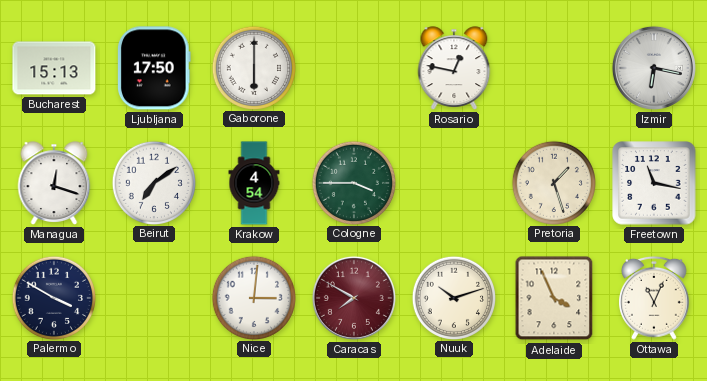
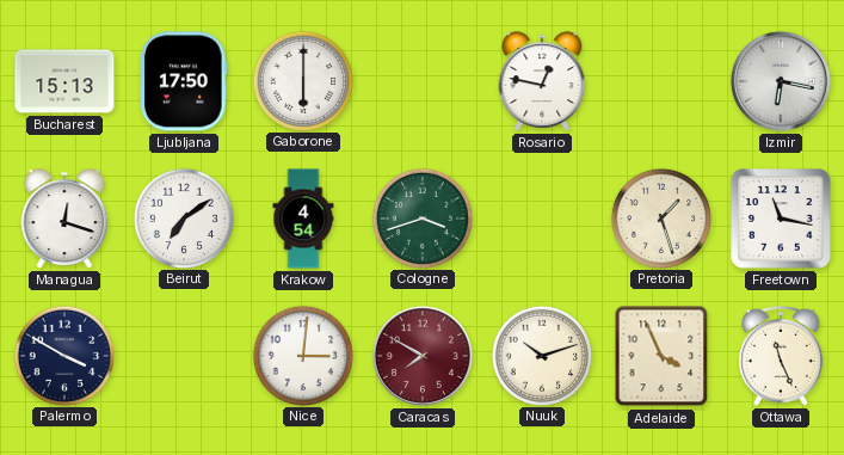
Cologne: 3:45 -> 3:42
Ottawa: 11:04 -> 11:26
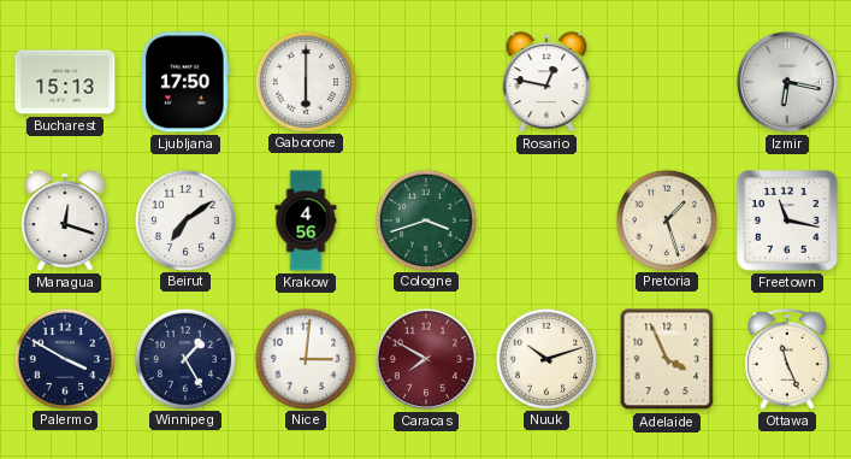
Krakow: 4:54 -> 4:56
Winnipeg: none -> 1:25
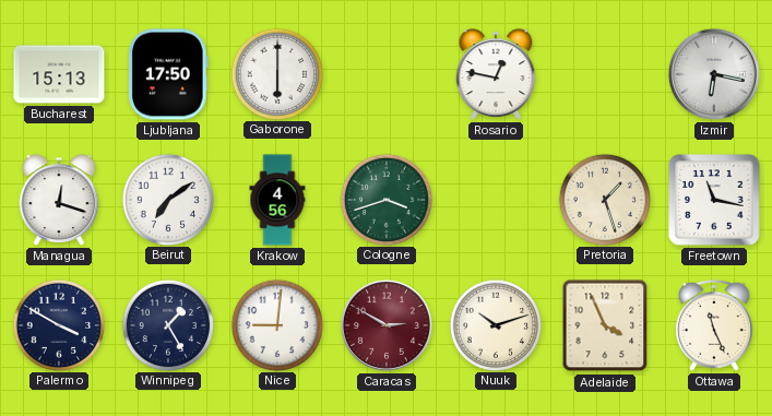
Nice: 3:01 -> 9:01
Caracas: 7:50 -> 2:50
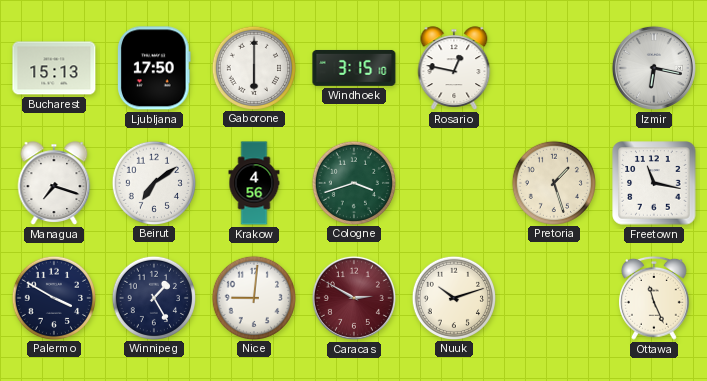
Windhoek: none -> 3:15
Managua: 12:18 -> 7:18
Adelaide: 3:56 -> none
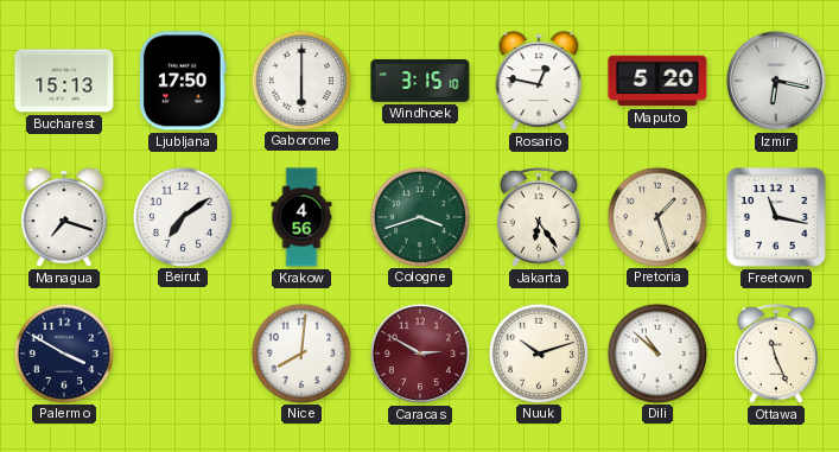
Maputo: none -> 5:20
Jakarta: none -> 6:24
Winnipeg: 1:25 -> none
Nice: 9:01 -> 8:01
Dili: none -> 10:52
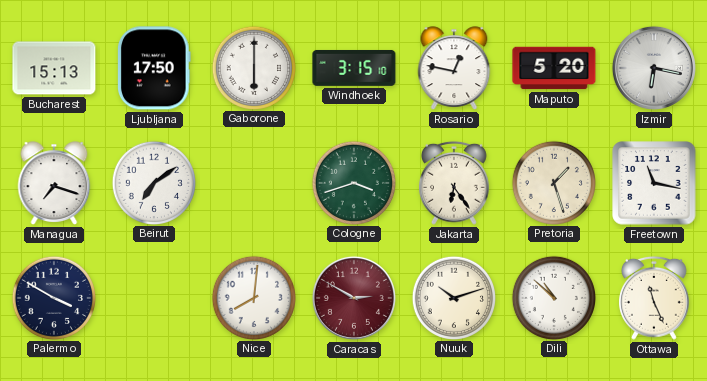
Krakow: 4:56 -> none
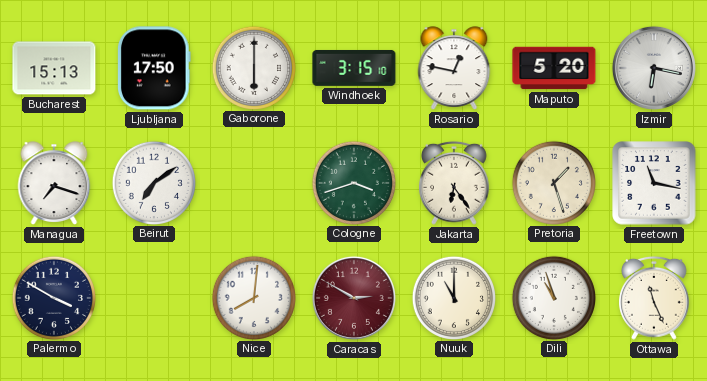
Nuuk: 10:12 -> 11:00
Dili: 10:52 -> 10:57
